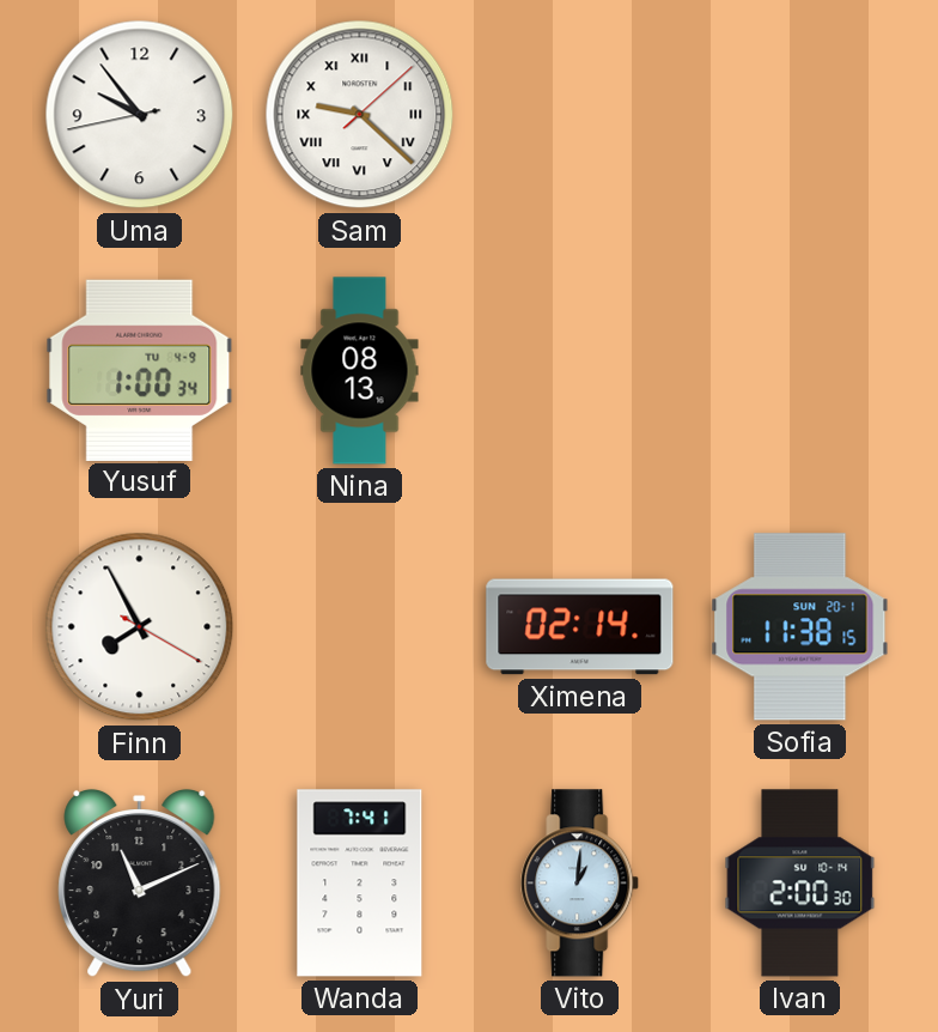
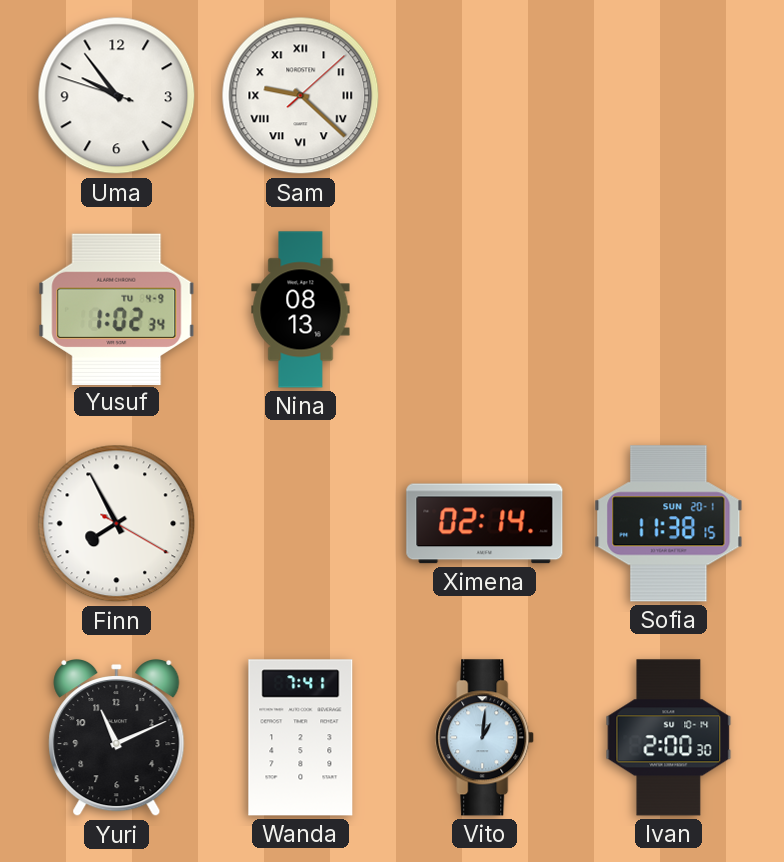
Uma: 9:53:43 -> 9:53:48
Yusuf: 1:00 -> 1:02
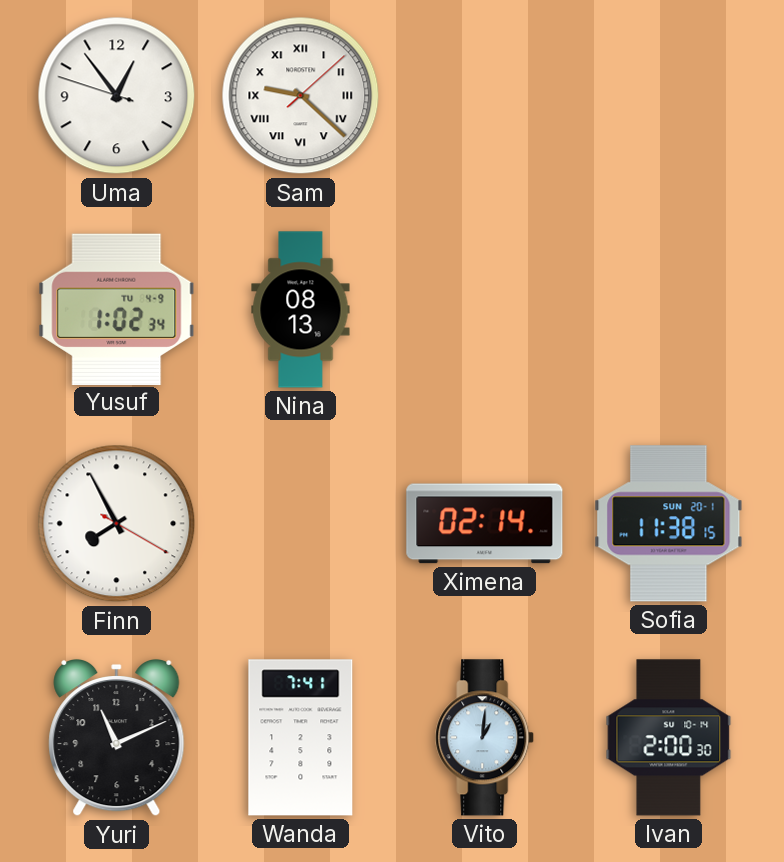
Uma: 9:53 -> 12:53
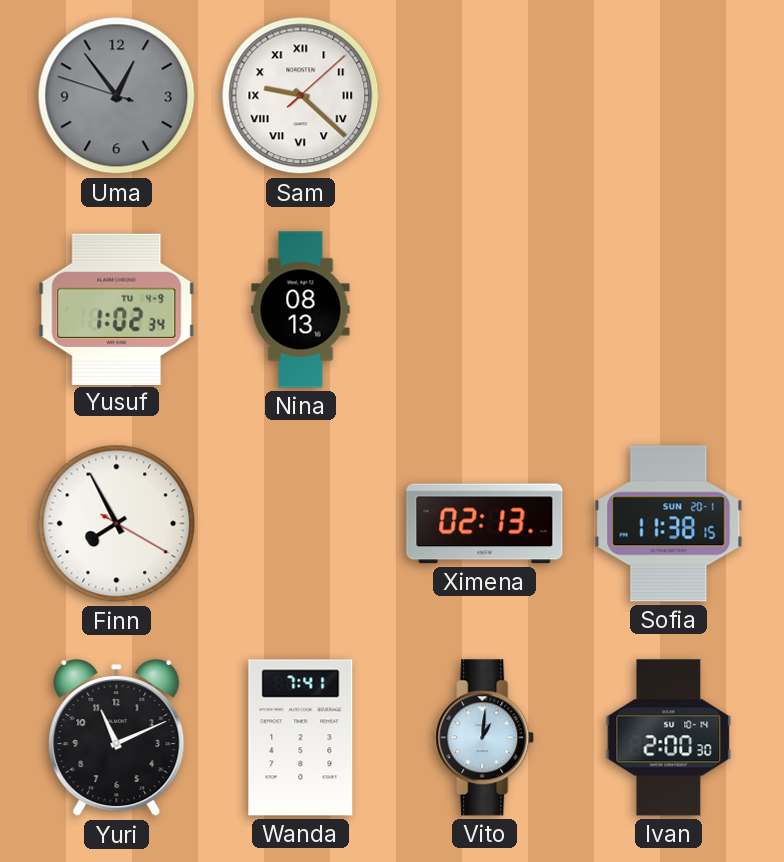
Uma dial: white -> grey
Ximena: 02:14 -> 02:13
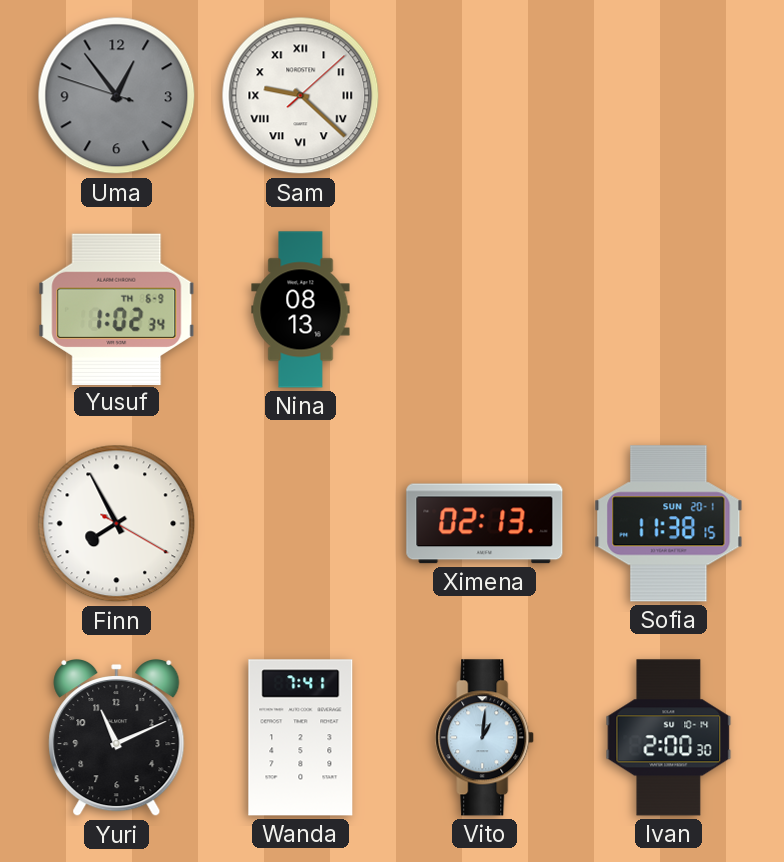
Yusuf date: TU 4-9 -> TH 6-9
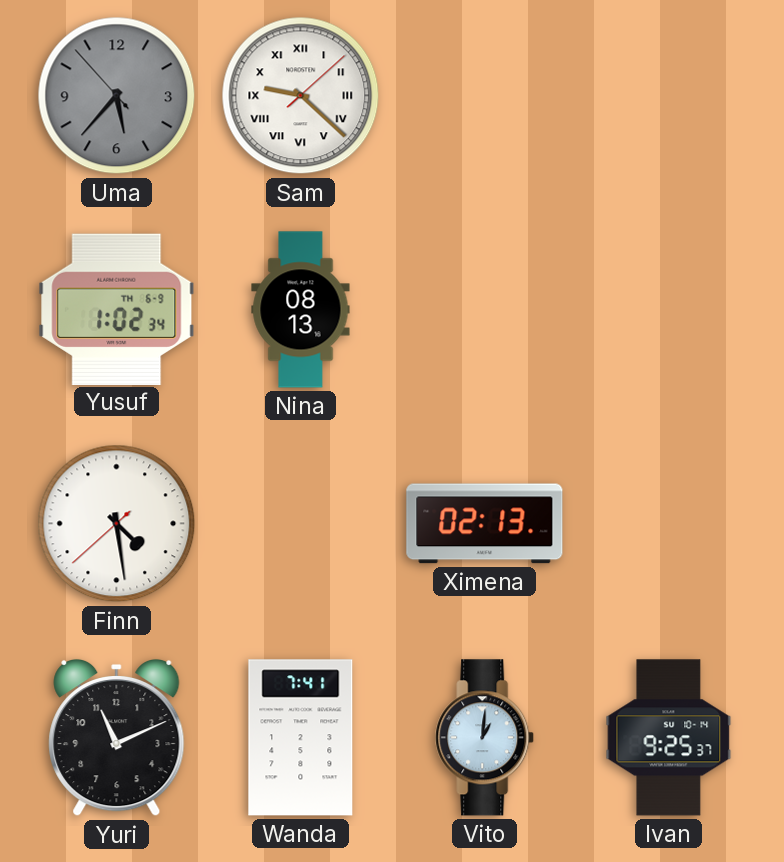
Uma: 12:53 -> 5:36
Finn: 7:55 -> 4:28
Sofia: 11:38 -> none
Ivan: 2:00 -> 9:25
